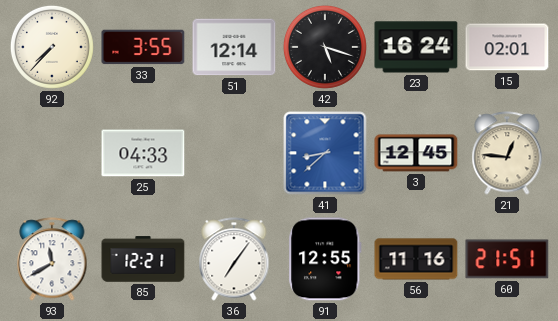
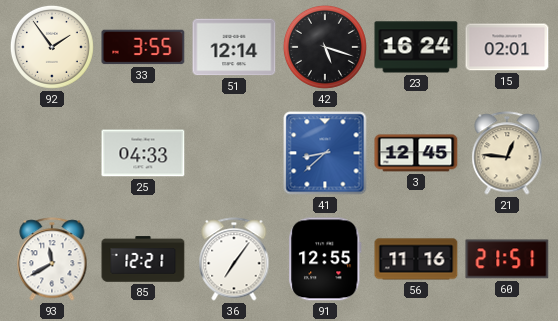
92: 7:37 -> 1:54
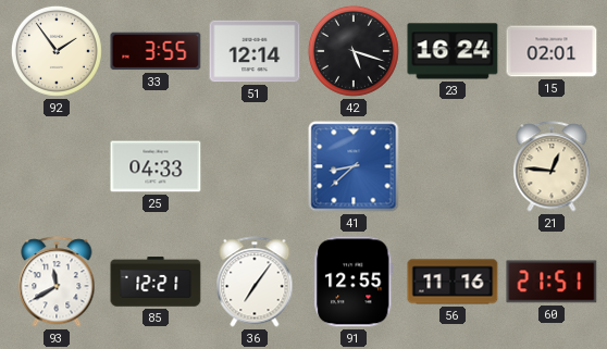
3: 12:45 -> none
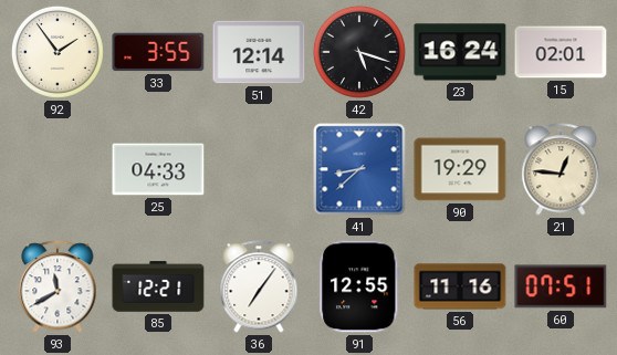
90: none -> 19:29
60: 21:51 -> 07:51
